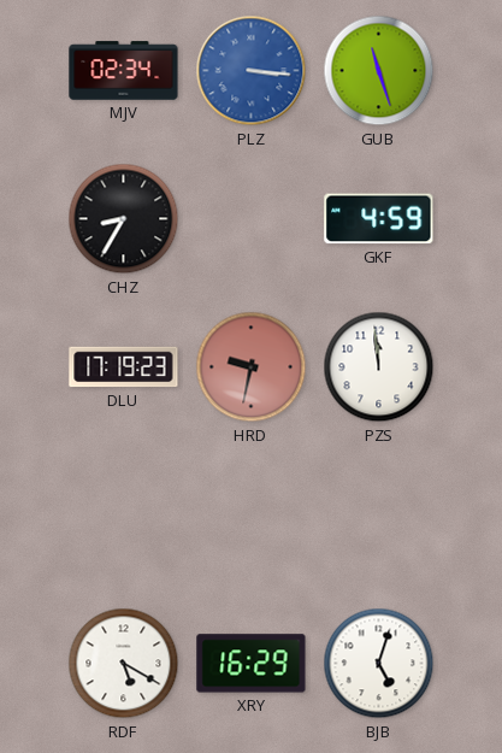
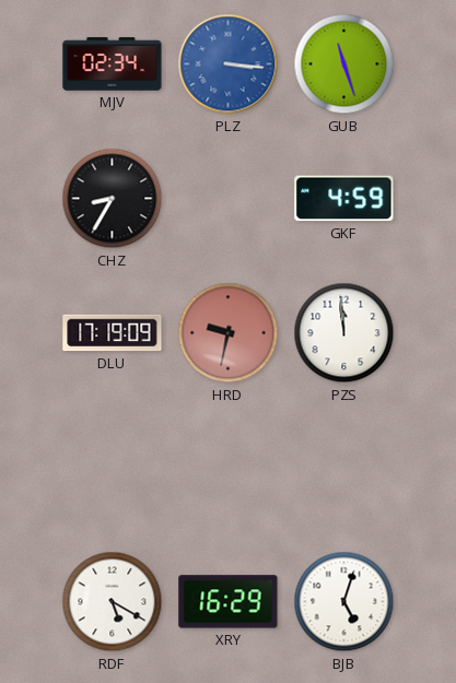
DLU: 17:19:23 -> 17:19:09
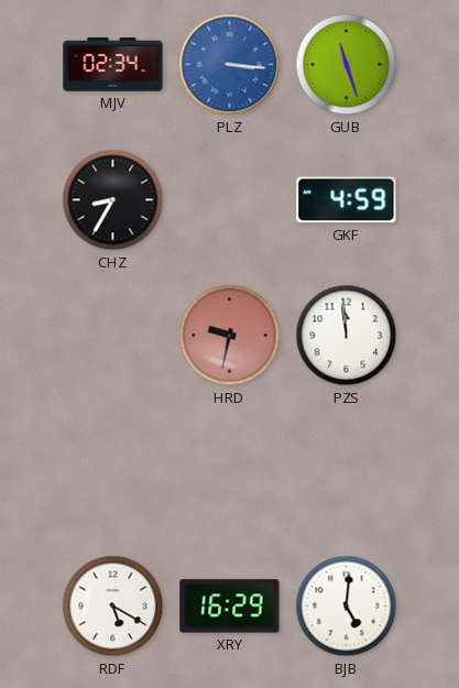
DLU: 17:19 -> none
BJB: 5:03 -> 5:01
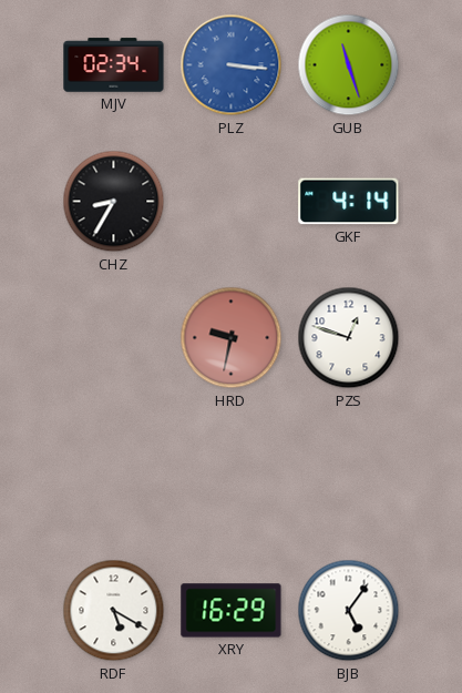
GKF: 4:59 -> 4:14
PZS: 11:59 -> 12:48
BJB: 5:01 -> 5:06
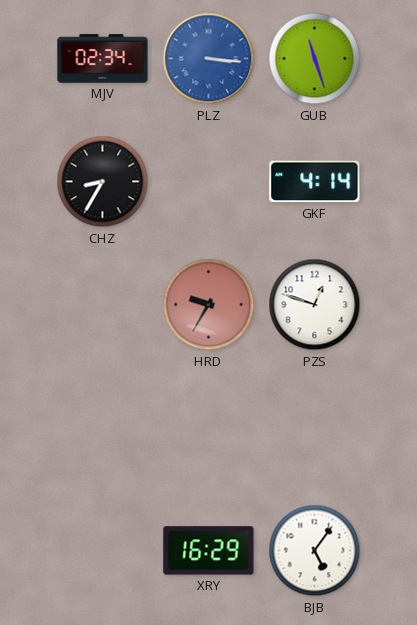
HRD: 9:32 -> 9:35
RDF: 5:20 -> none
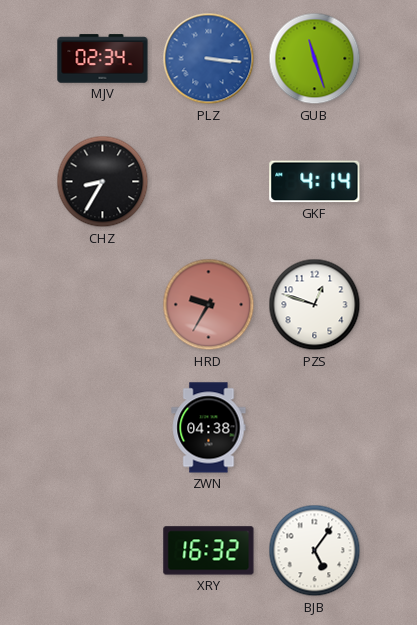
ZWN: none -> 04:38
XRY: 16:29 -> 16:32
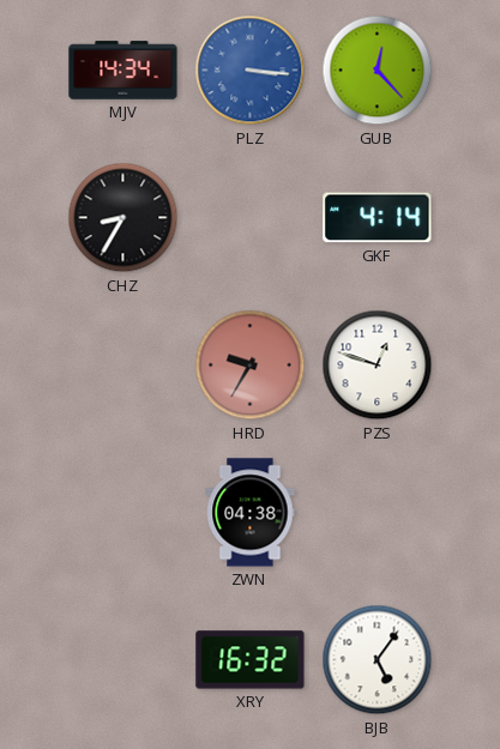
MJV: 02:34 -> 14:34
GUB: 11:27 -> 12:23
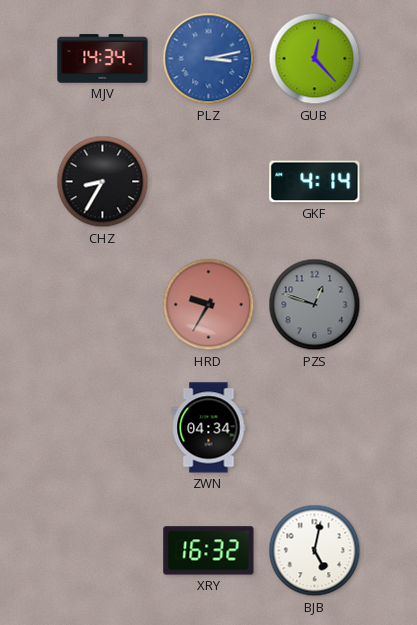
PLZ: 3:16 -> 3:13
PZS dial: white -> grey
ZWN: 04:38 -> 04:34
BJB: 5:06 -> 5:02
